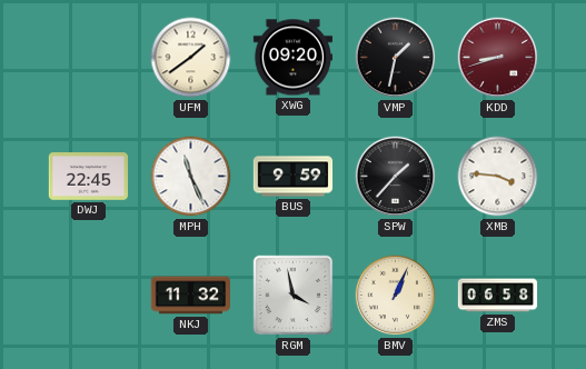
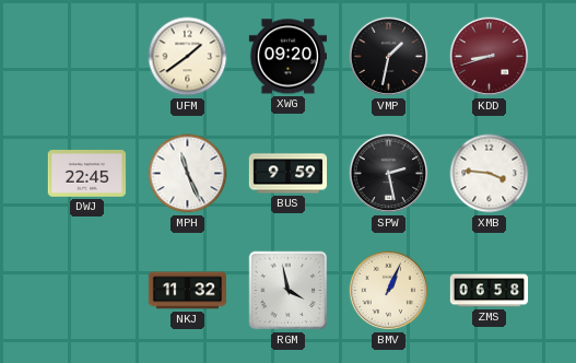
SPW: 1:37 -> 2:28
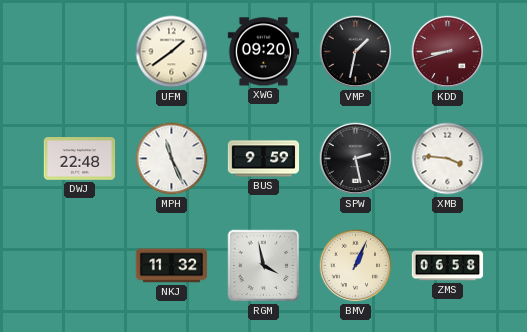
DWJ: 22:45 -> 22:48
